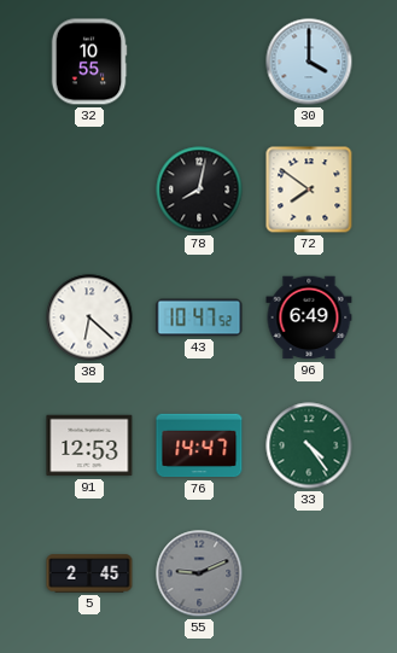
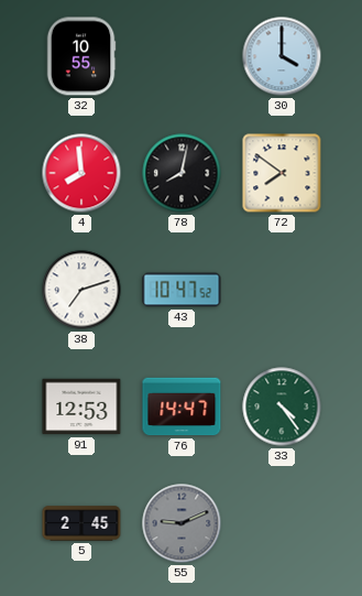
4: none -> 7:59
38: 6:22 -> 7:12
96: 6:49 -> none
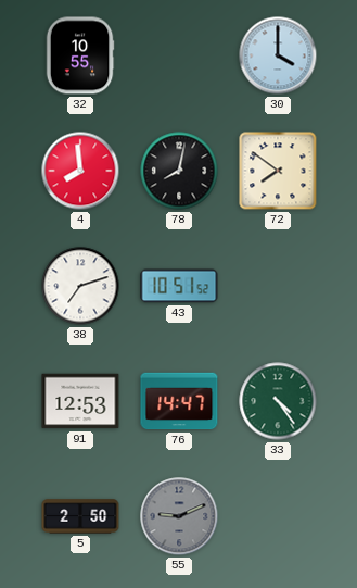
43: 10:47 -> 10:51
5: 2:45 -> 2:50
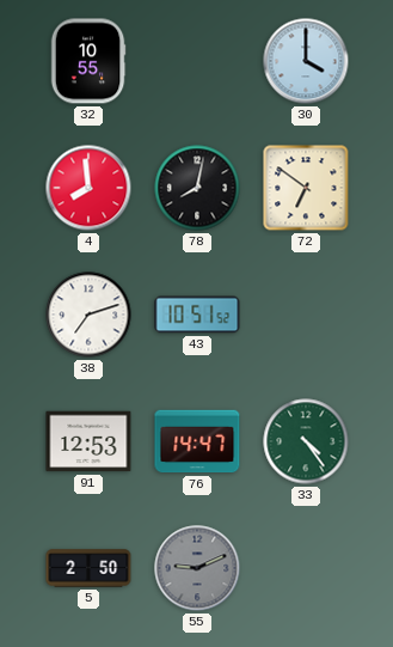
72: 7:51 -> 6:51
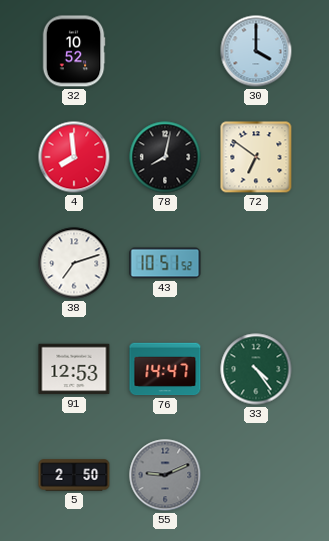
32: 10:55 -> 10:52
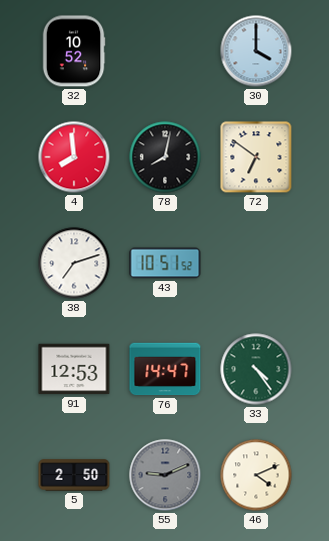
46: none -> 4:11
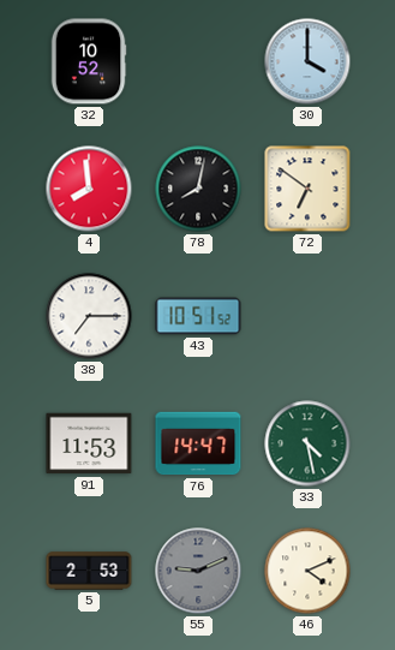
38: 7:12 -> 7:15
91: 12:53 -> 11:53
33: 4:24 -> 4:28
5: 2:50 -> 2:53
